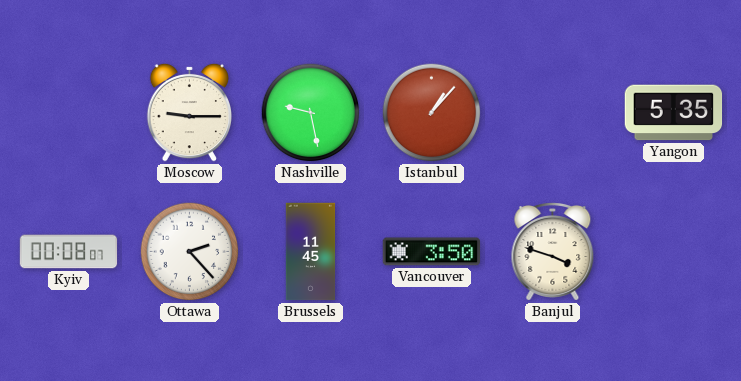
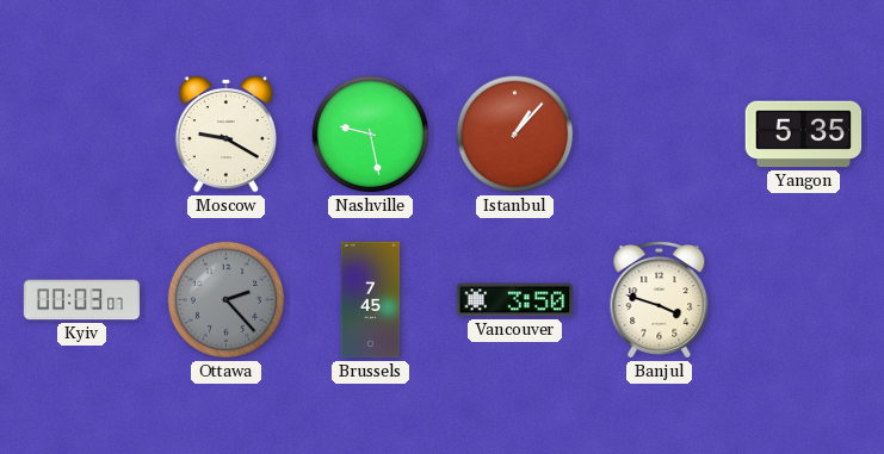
Moscow: 9:15 -> 9:20
Kyiv: 00:08 -> 00:03
Ottawa dial: white -> grey
Brussels: 11:45 -> 7:45
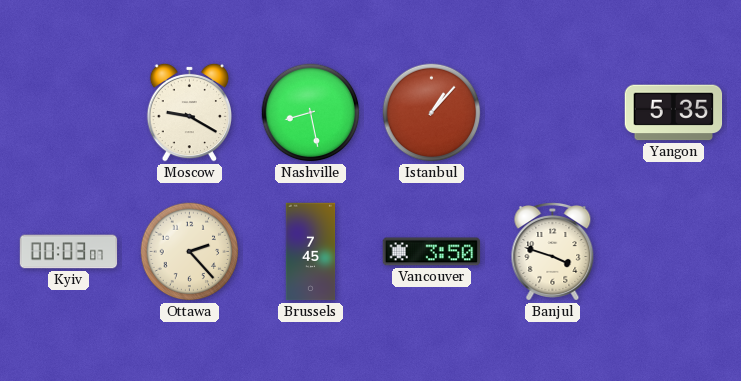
Nashville: 9:28 -> 8:28
Ottawa dial: grey -> cream
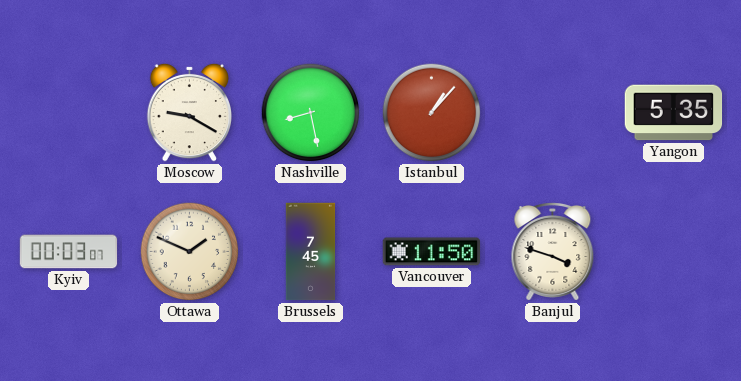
Ottawa: 2:23 -> 1:49
Vancouver: 3:50 -> 11:50
